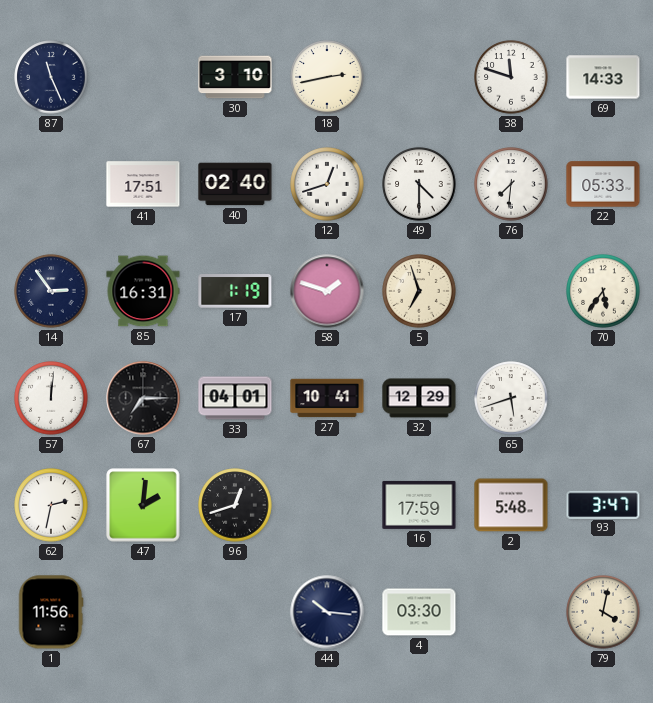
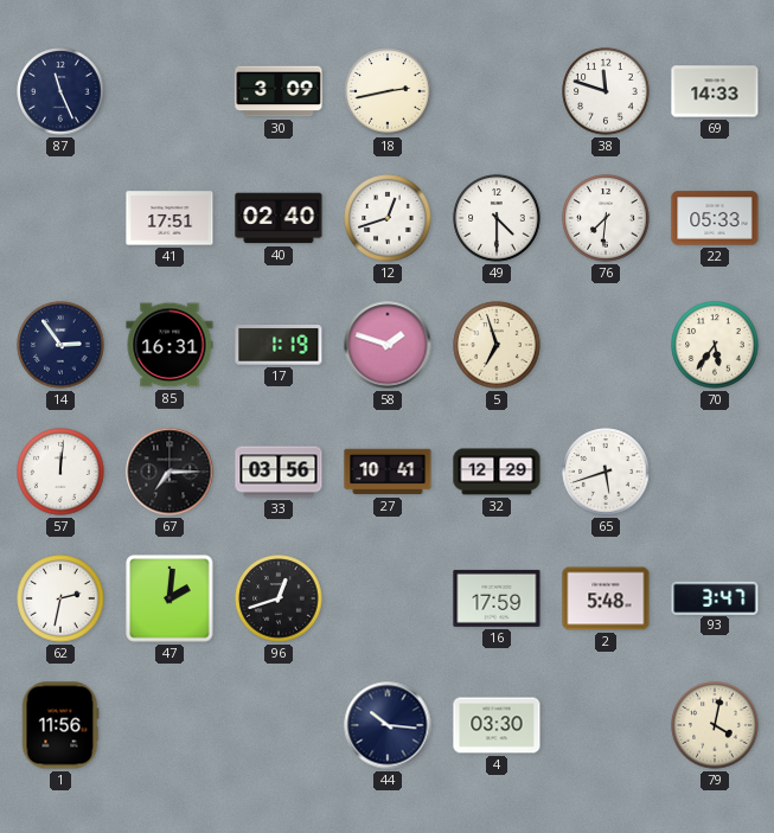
30: 3:10 -> 3:09
33: 04:01 -> 03:56
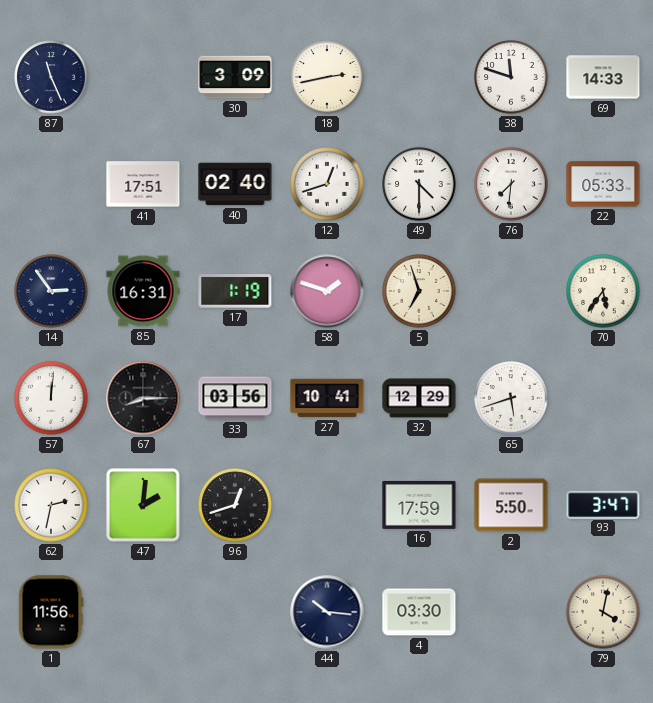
67: 7:15 -> 8:15
2: 5:48 -> 5:50
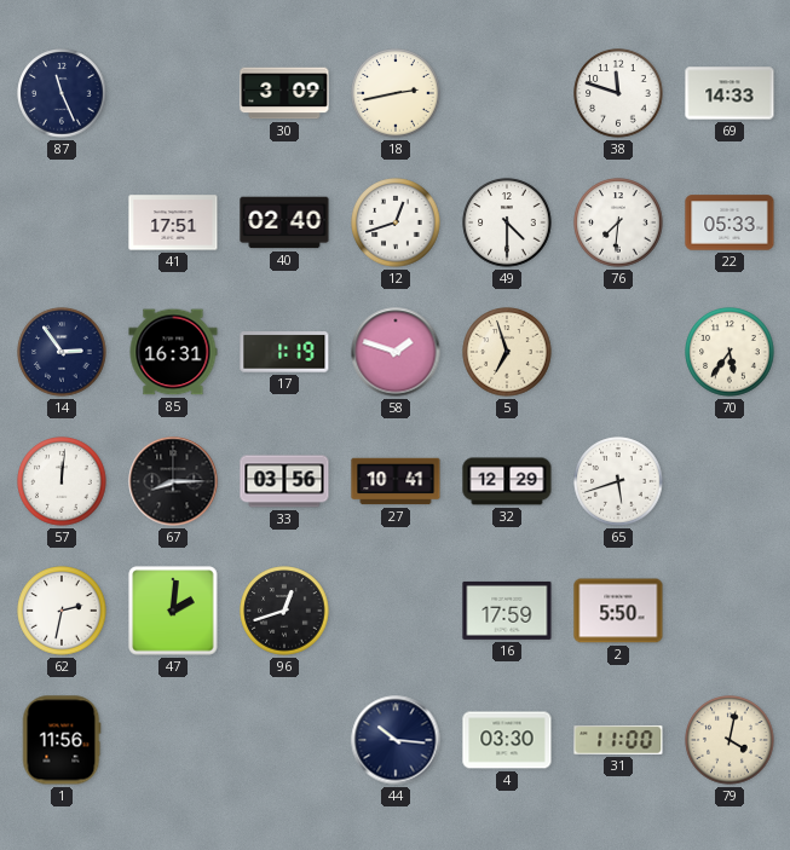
93: 3:47 -> none
31: none -> 11:00
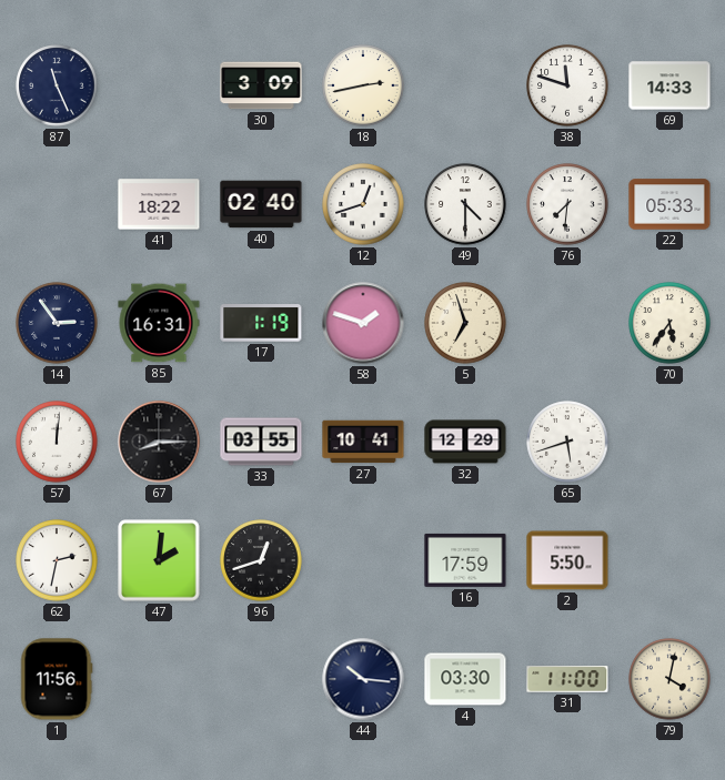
41: 17:51 -> 18:22
33: 03:56 -> 03:55
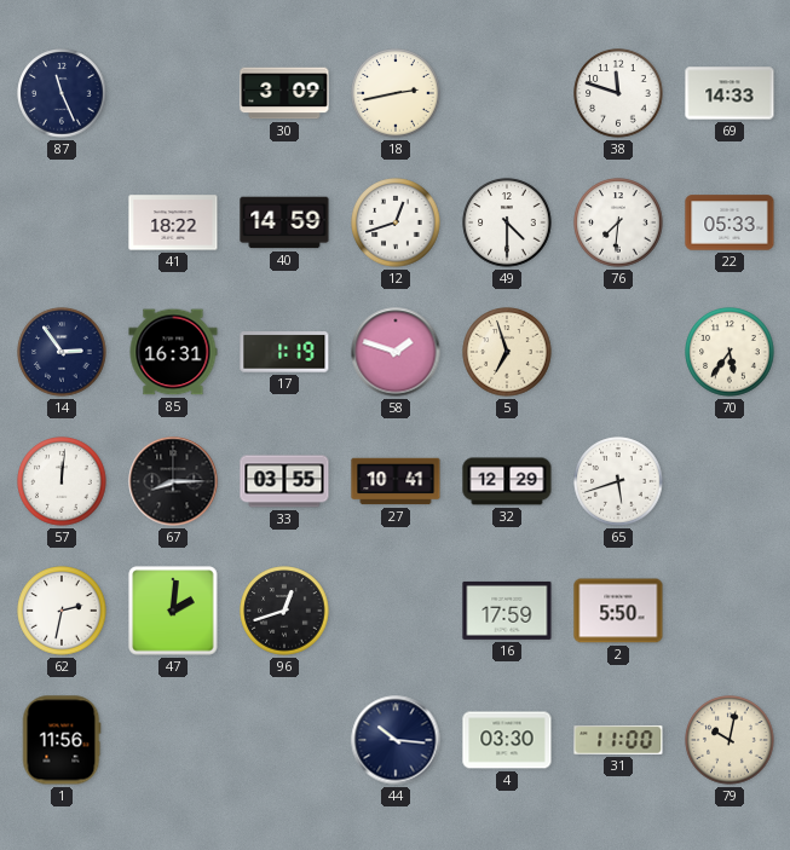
40: 02:40 -> 14:59
79: 4:02 -> 10:02
